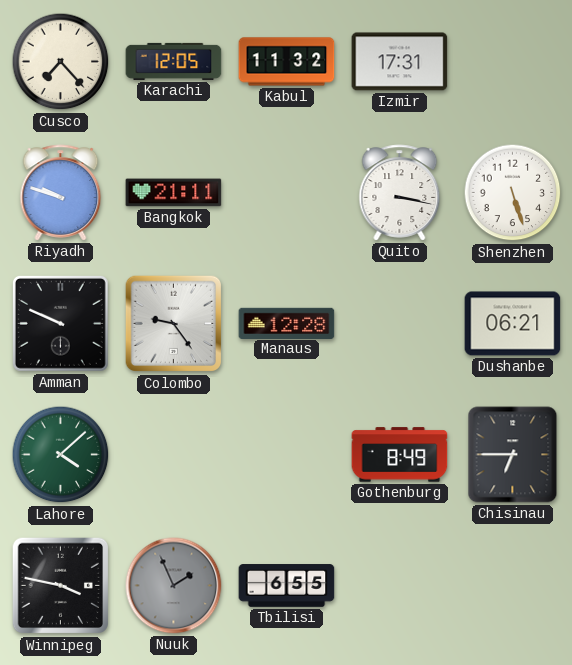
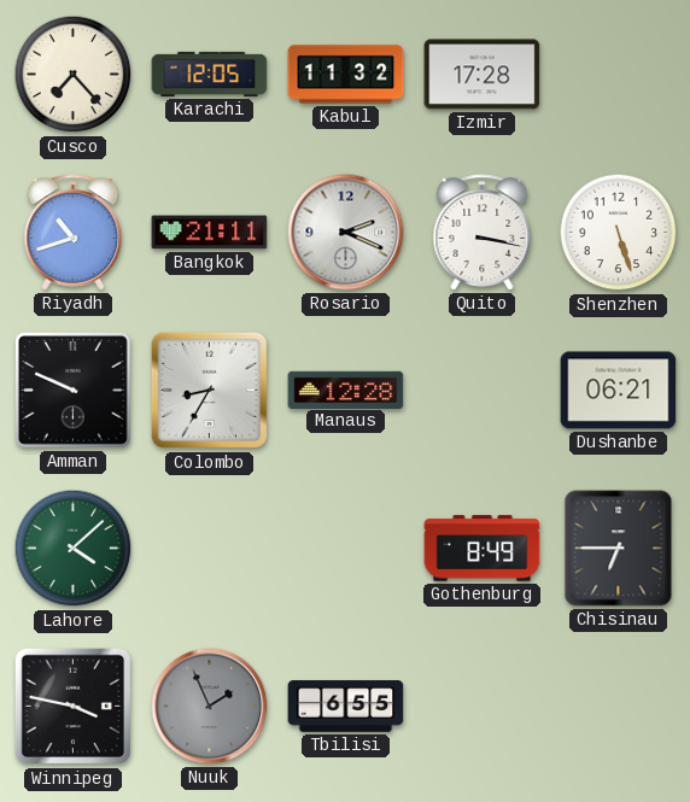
Izmir: 17:31 -> 17:28
Riyadh: 9:48 -> 10:42
Rosario: none -> 2:19
Colombo: 9:24 -> 8:35
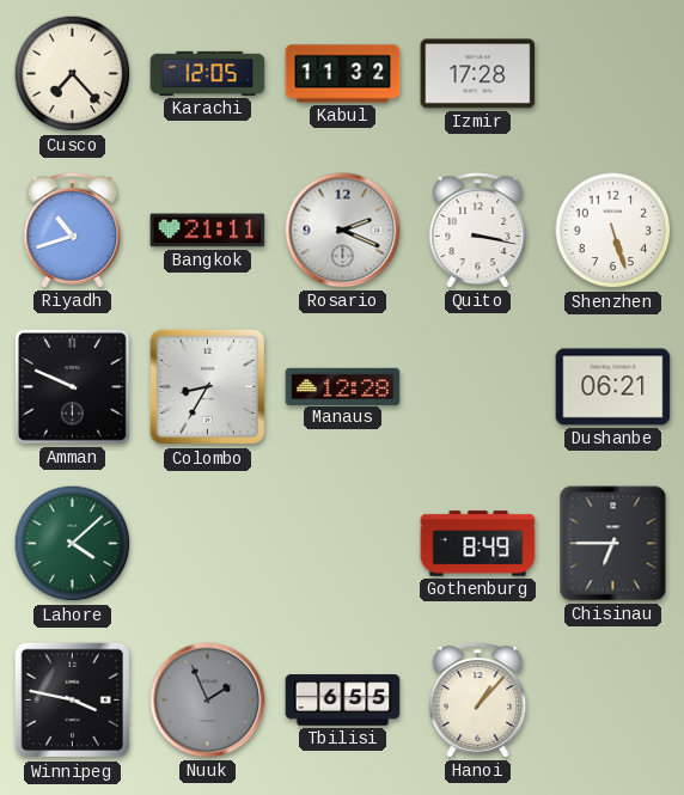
Hanoi: none -> 1:07
